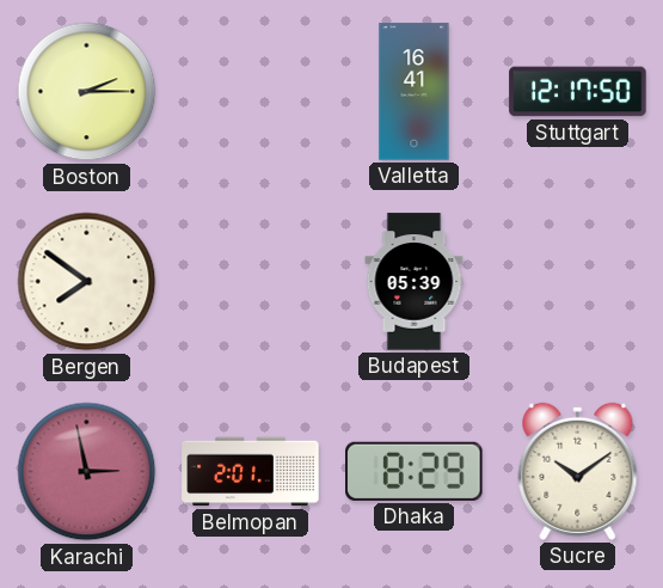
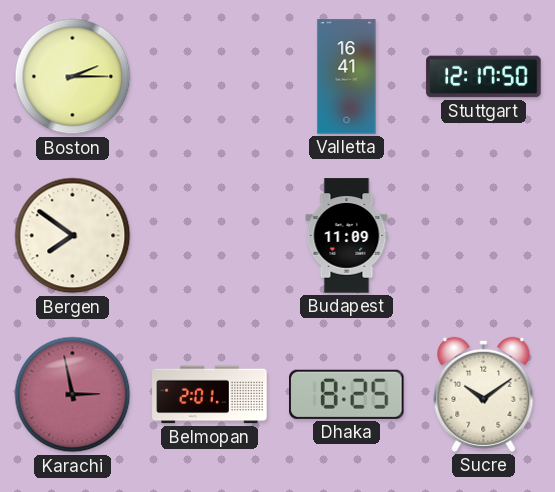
Budapest: 05:39 -> 11:09
Dhaka: 8:29 -> 8:25
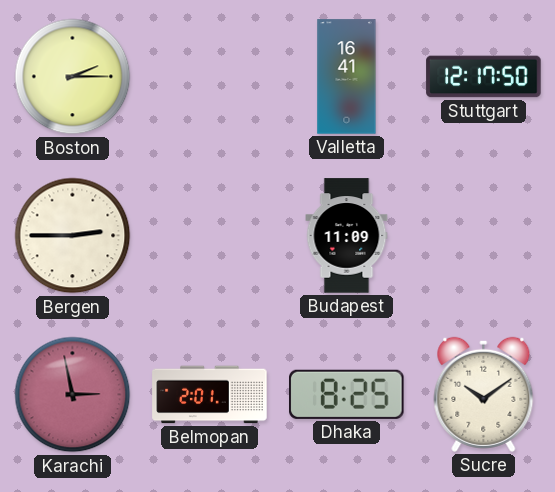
Bergen: 7:51 -> 2:45
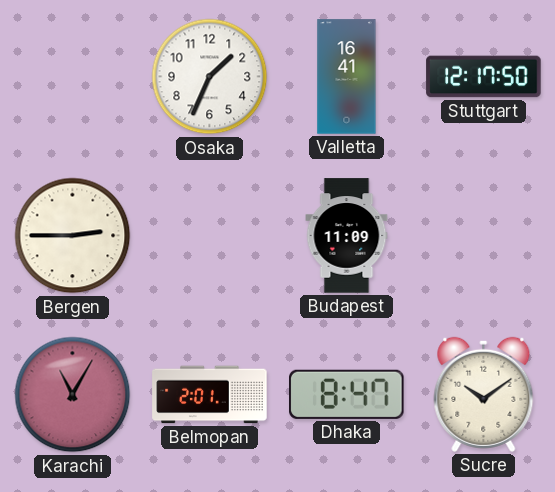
Boston: 2:15 -> none
Osaka: none -> 1:34
Karachi: 2:58 -> 11:05
Dhaka: 8:25 -> 8:47
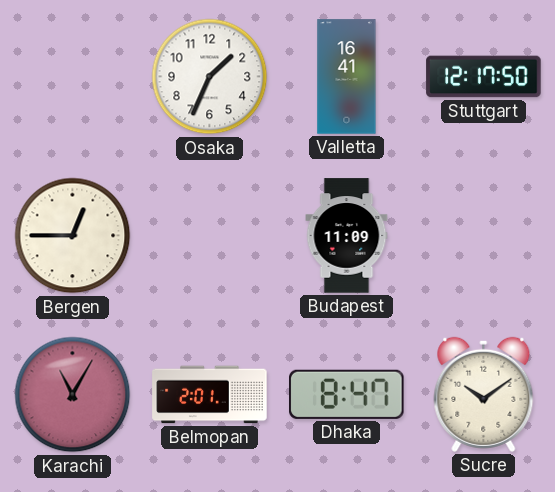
Bergen: 2:45 -> 12:45
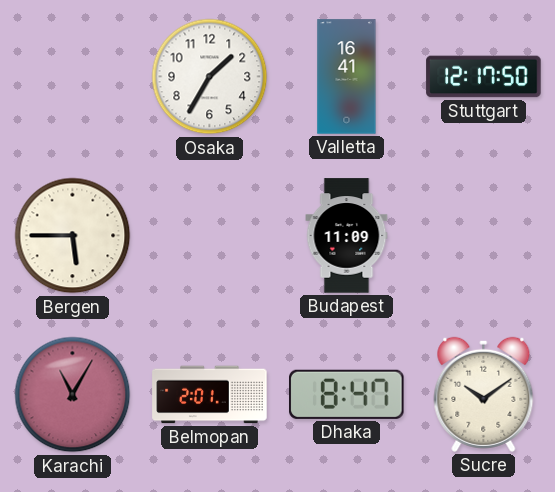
Osaka: 1:34 -> 1:35
Bergen: 12:45 -> 5:45
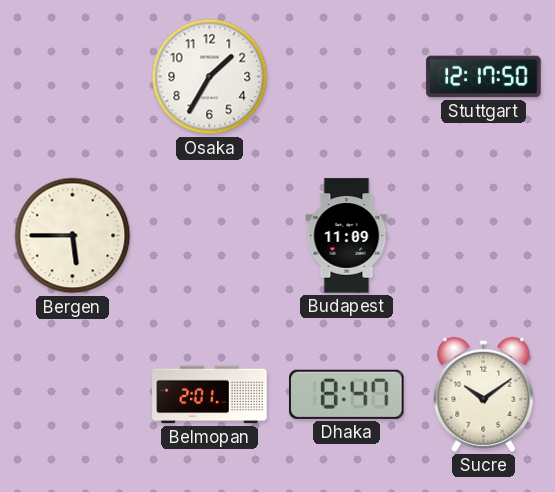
Valletta: 16:41 -> none
Karachi: 11:05 -> none
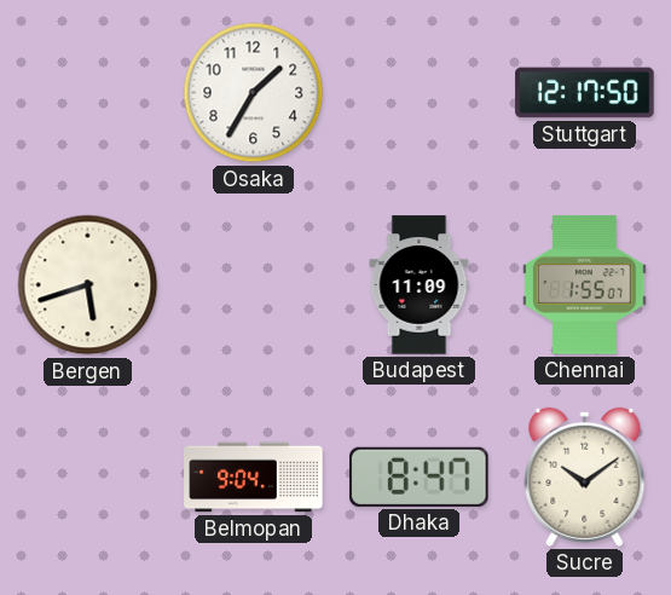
Bergen: 5:45 -> 5:42
Chennai: none -> 1:55
Belmopan: 2:01 -> 9:04
